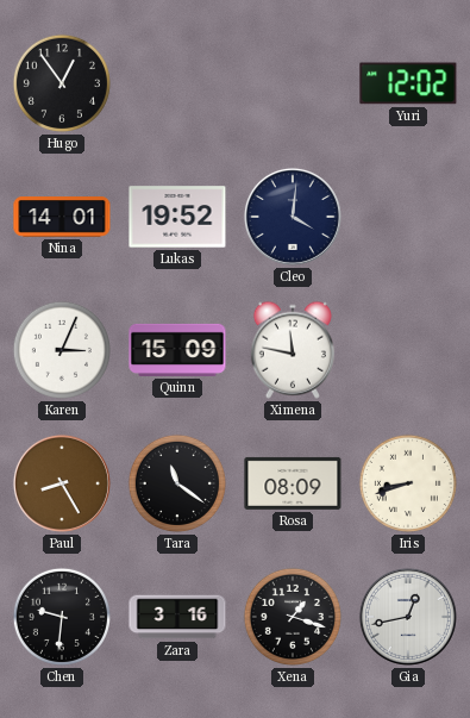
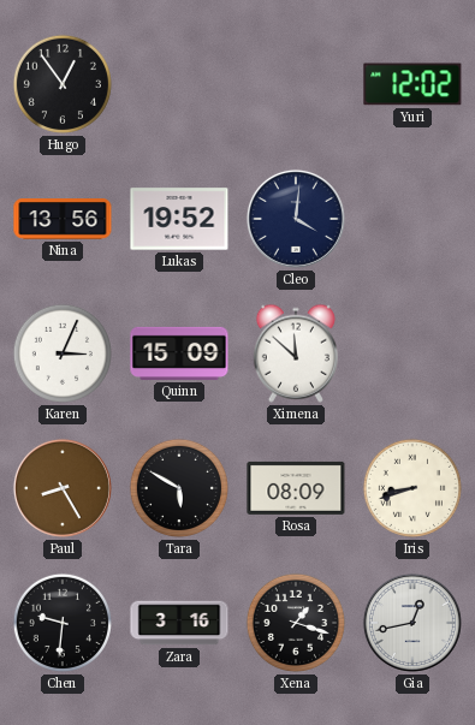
Nina: 14:01 -> 13:56
Ximena: 11:47 -> 11:52
Tara: 11:21 -> 5:50
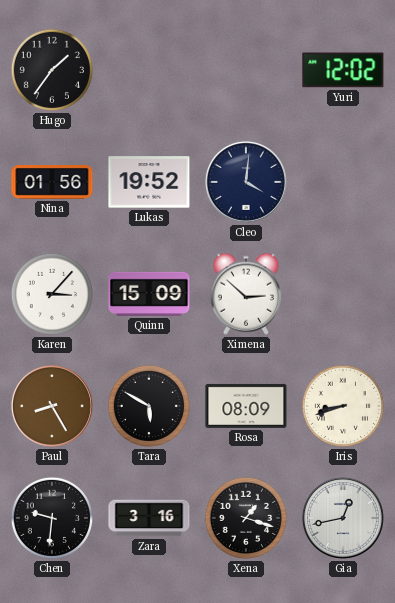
Hugo: 12:54 -> 1:36
Nina: 13:56 -> 01:56
Karen: 3:04 -> 3:07
Ximena: 11:52 -> 2:52
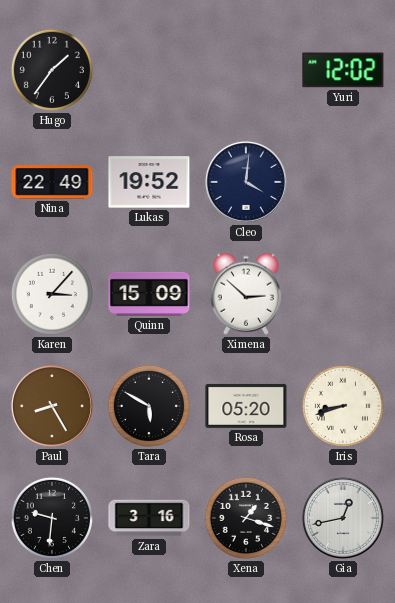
Nina: 01:56 -> 22:49
Rosa: 08:09 -> 05:20
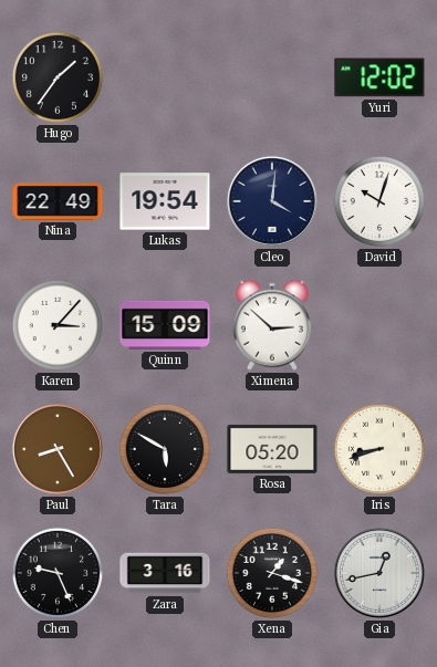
Lukas: 19:52 -> 19:54
David: none -> 10:03
Chen: 9:31 -> 9:26
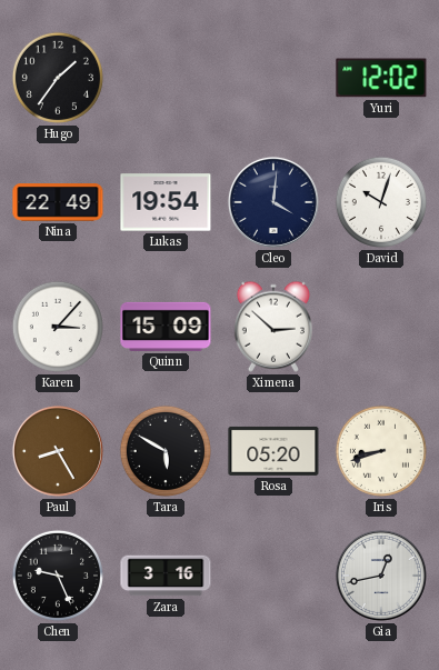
Xena: 1:18 -> none
